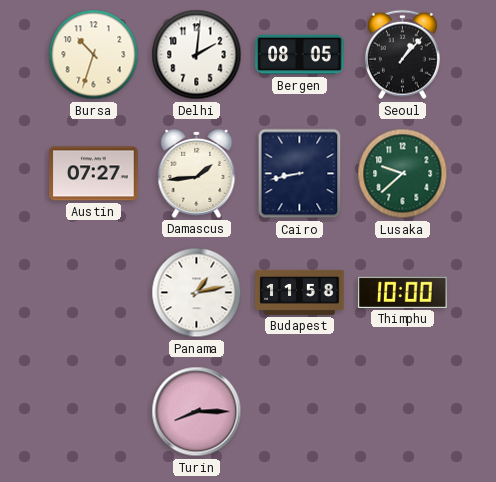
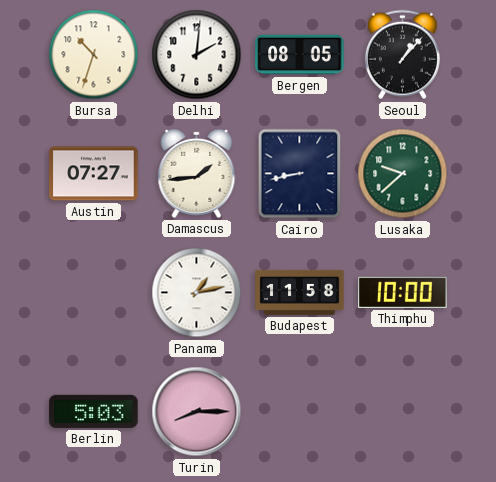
Berlin: none -> 5:03
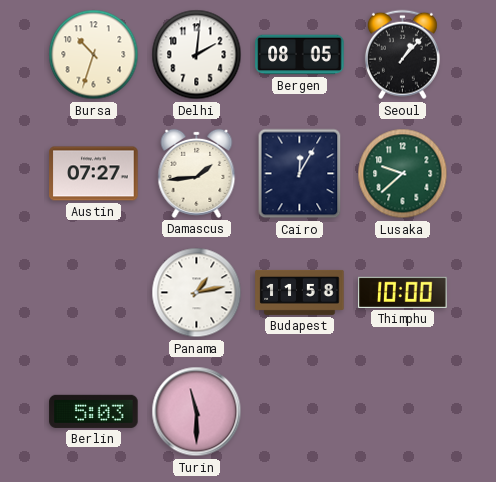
Cairo: 8:43 -> 12:05
Turin: 8:15 -> 11:30
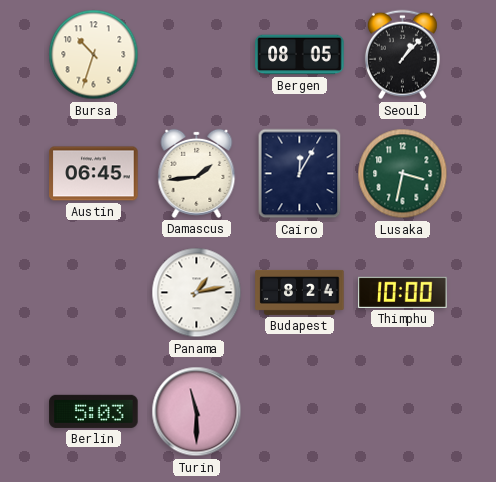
Delhi: 2:01 -> none
Austin: 07:27 -> 06:45
Lusaka: 9:38 -> 3:32
Budapest: 11:58 -> 8:24
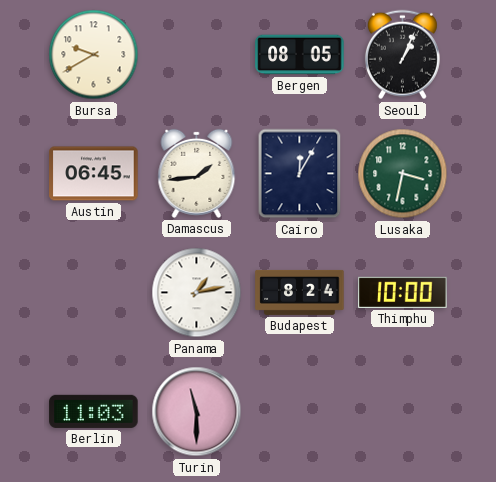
Bursa: 10:33 -> 9:40
Seoul: 1:07 -> 1:04
Berlin: 5:03 -> 11:03
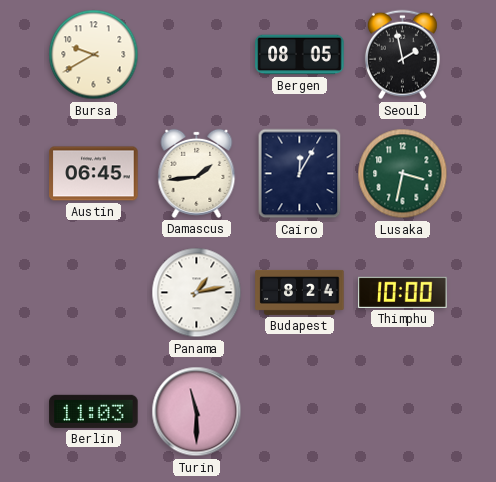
Seoul: 1:04 -> 1:58
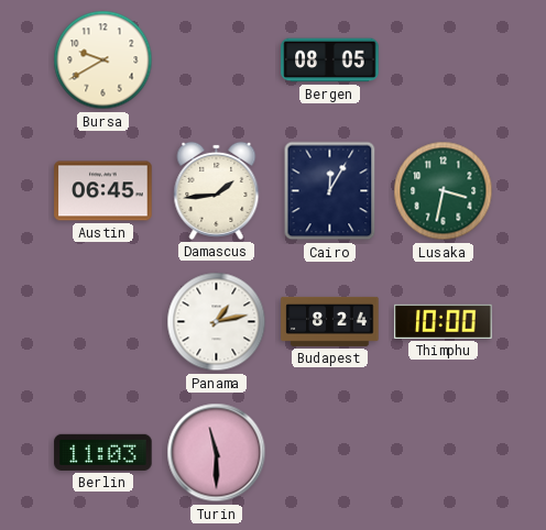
Seoul: 1:58 -> none
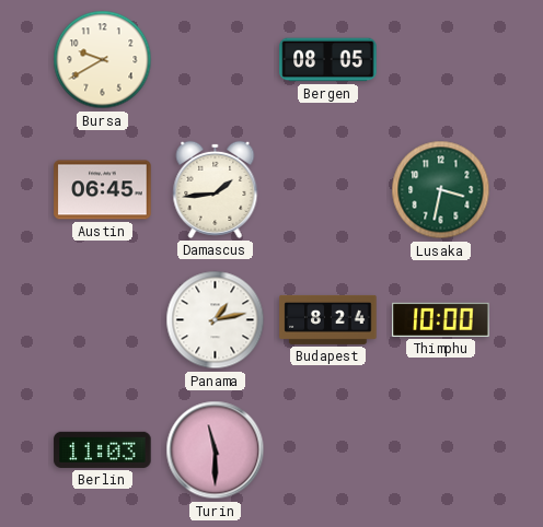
Cairo: 12:05 -> none
